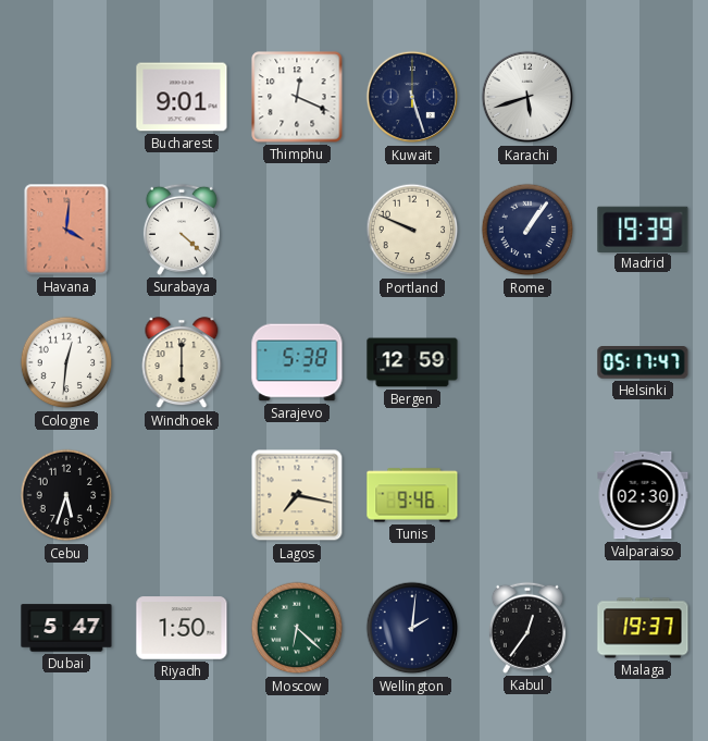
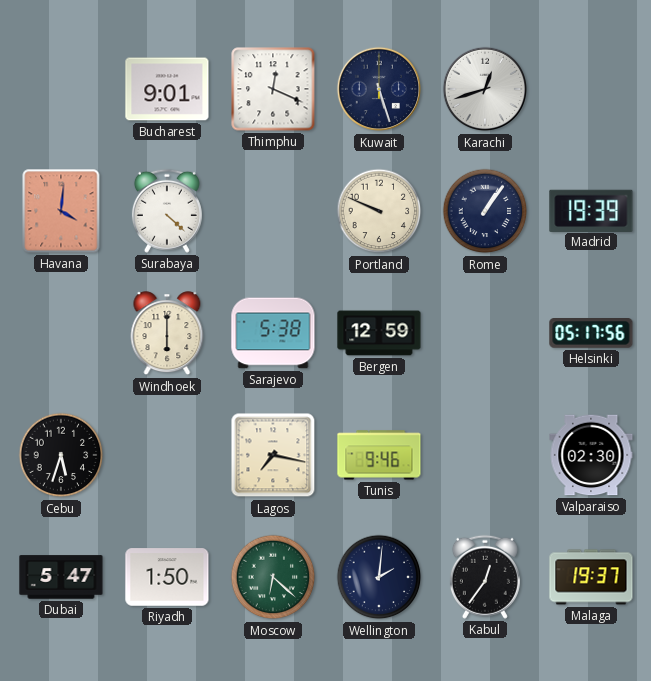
Karachi: 5:42 -> 12:42
Cologne: 12:31 -> none
Helsinki: 05:17:47 -> 05:17:56
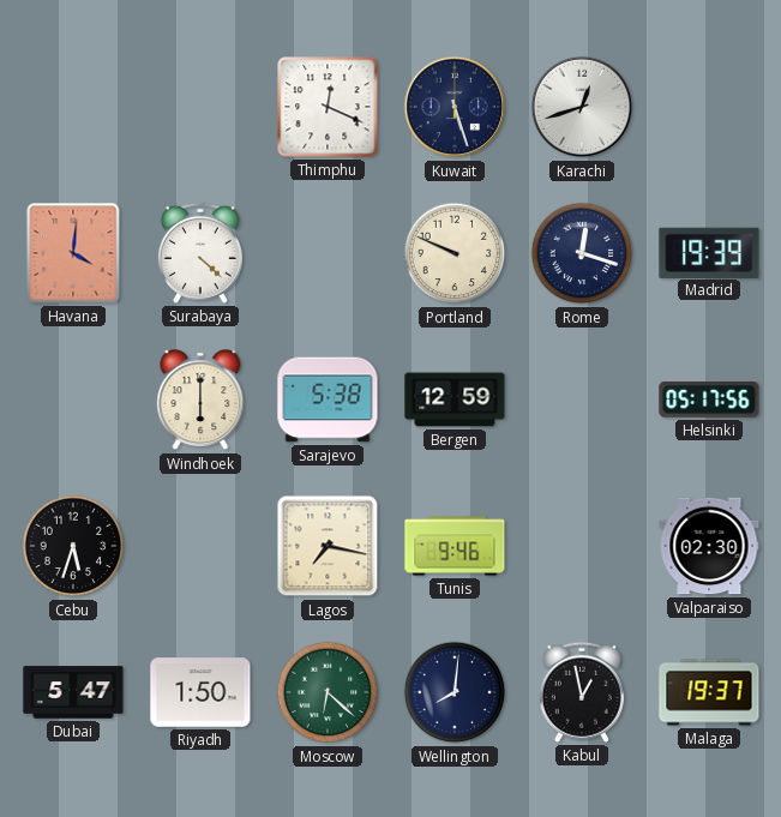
Bucharest: 9:01 -> none
Rome: 1:06 -> 12:18
Wellington: 2:01 -> 8:01
Kabul: 12:36 -> 12:58
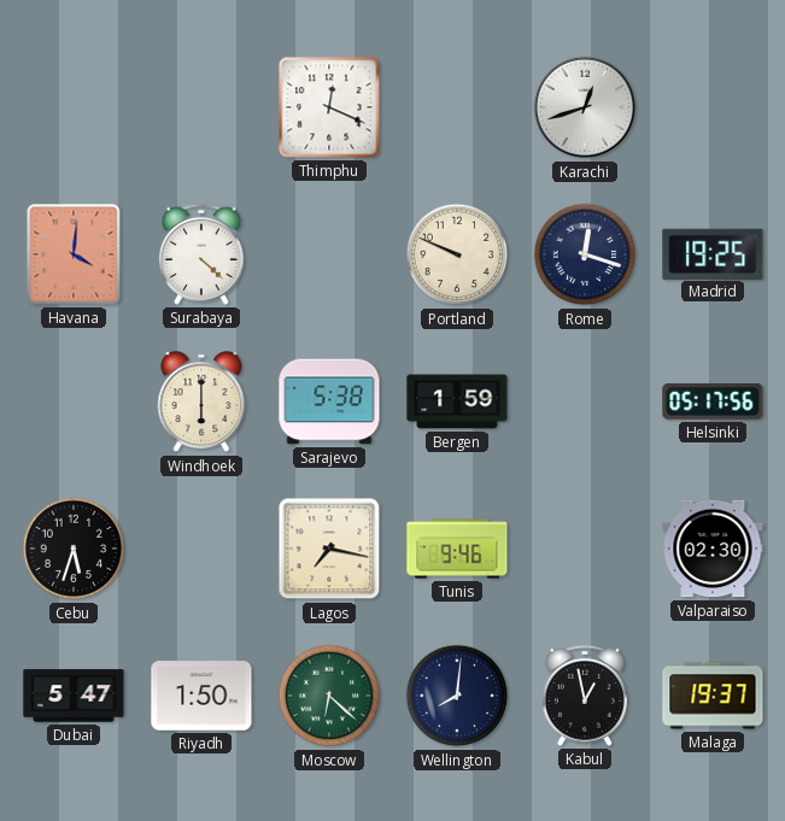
Kuwait: 5:27 -> none
Madrid: 19:39 -> 19:25
Bergen: 12:59 -> 1:59
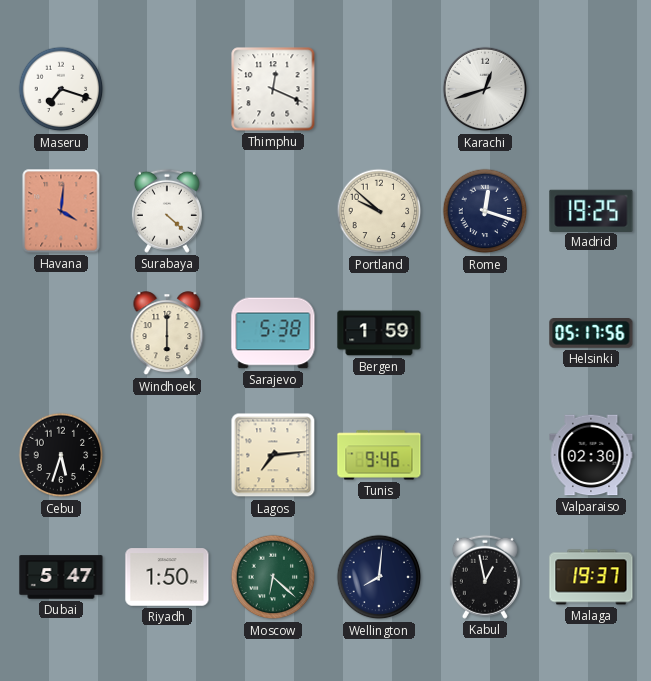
Maseru: none -> 7:18
Portland: 9:49 -> 9:52
Lagos: 7:17 -> 7:14
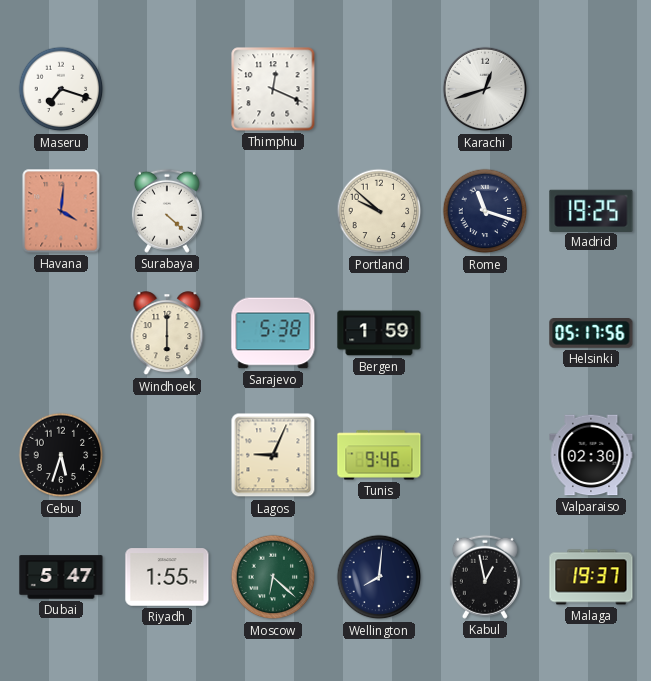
Rome: 12:18 -> 11:18
Lagos: 7:14 -> 9:04
Riyadh: 1:50 -> 1:55
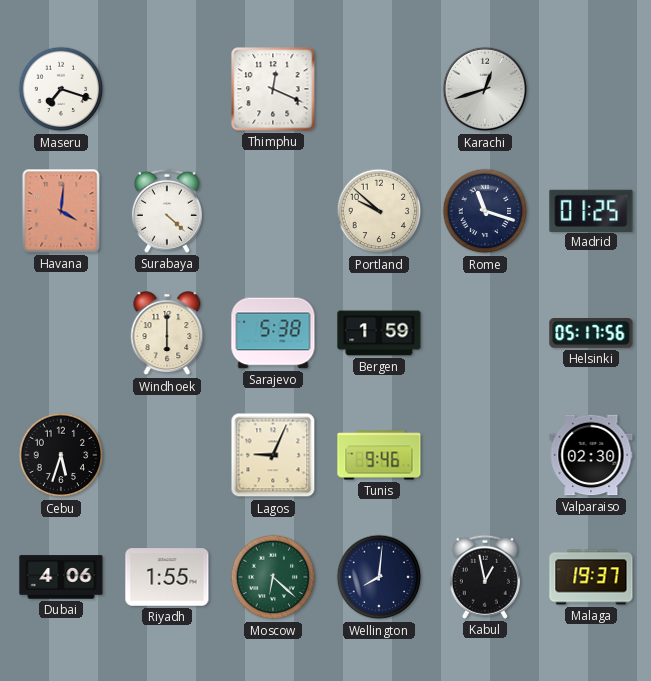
Madrid: 19:25 -> 01:25
Dubai: 5:47 -> 4:06
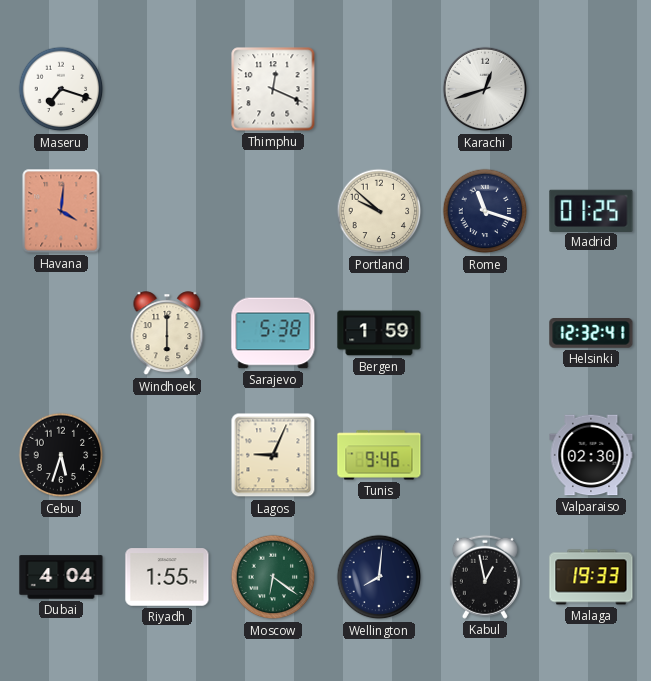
Surabaya: 4:22 -> none
Helsinki: 05:17 -> 12:32
Dubai: 4:06 -> 4:04
Moscow: 6:22 -> 6:21
Malaga: 19:37 -> 19:33
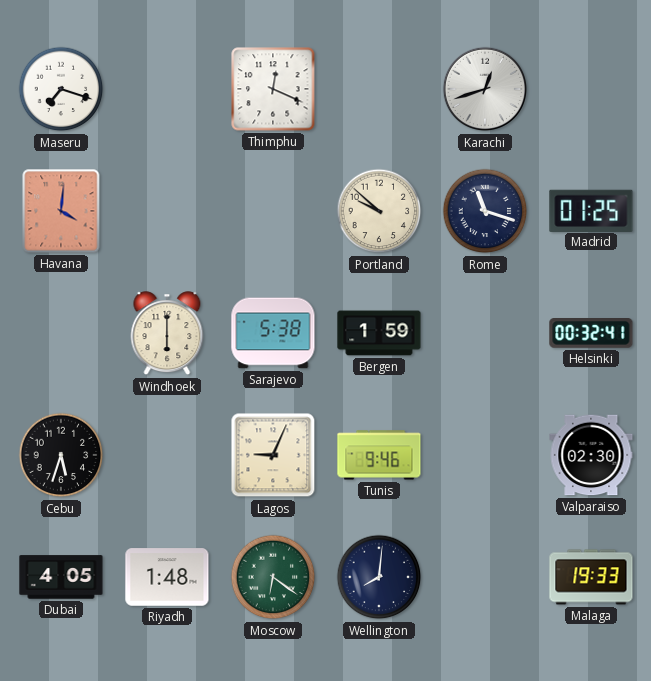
Helsinki: 12:32 -> 00:32
Dubai: 4:04 -> 4:05
Riyadh: 1:55 -> 1:48
Kabul: 12:58 -> none
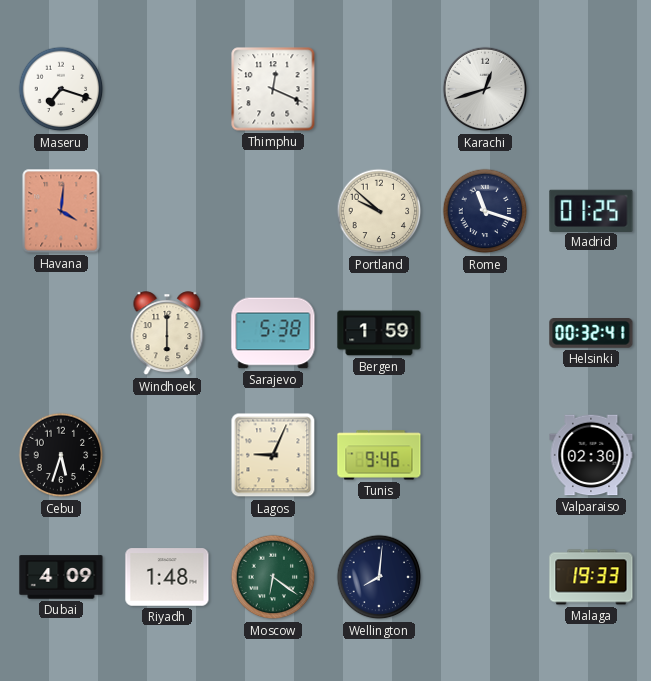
Dubai: 4:05 -> 4:09
